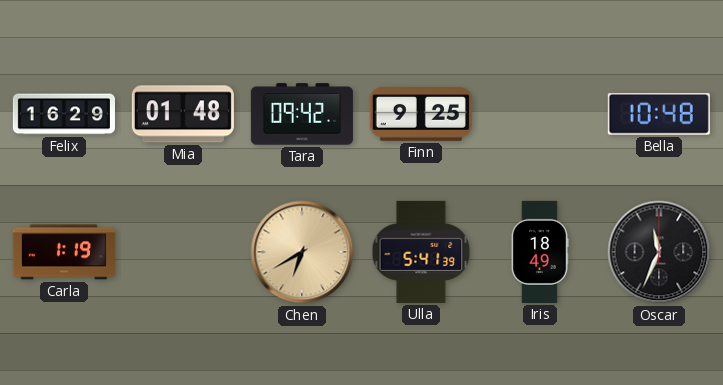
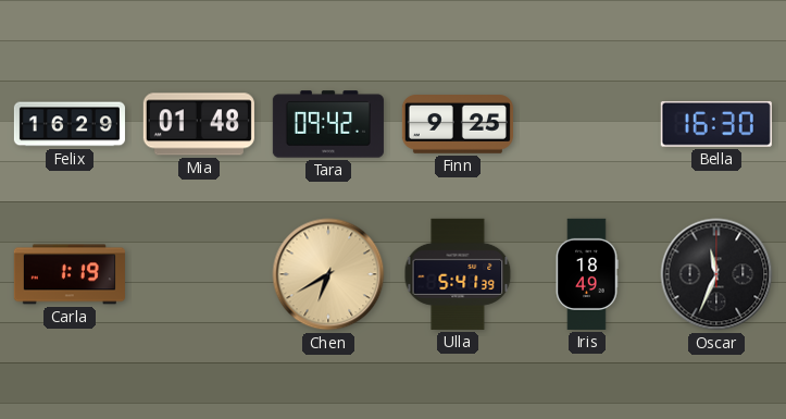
Bella: 10:48 -> 16:30
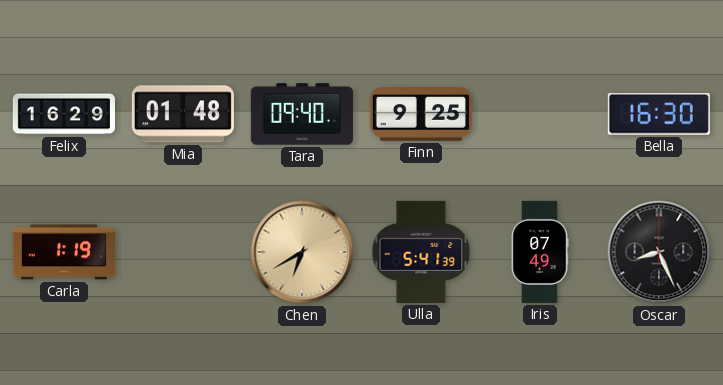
Tara: 09:42 -> 09:40
Iris: 18:49 -> 07:49
Oscar: 11:34 -> 8:26
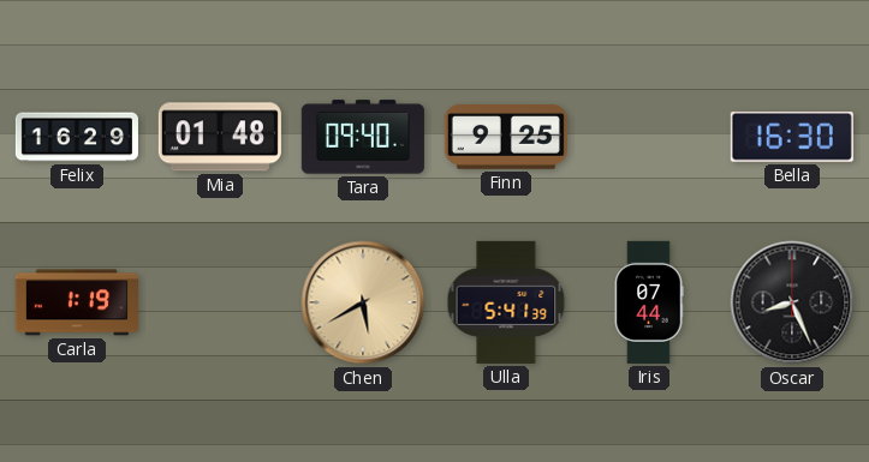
Chen: 6:40 -> 5:40
Iris: 07:49 -> 07:44
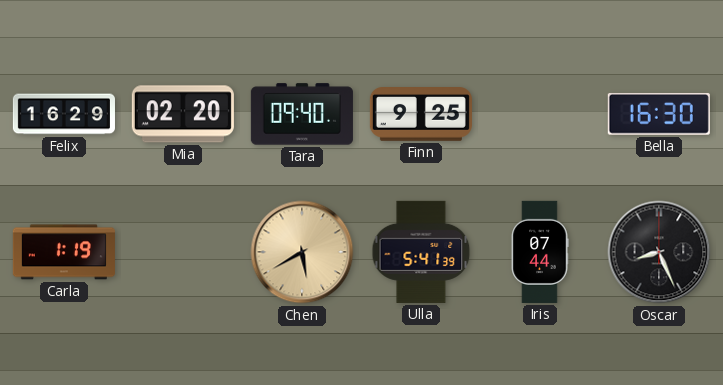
Mia: 01:48 -> 02:20
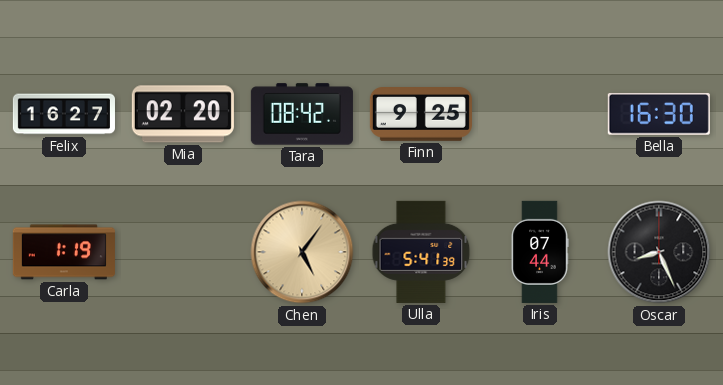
Felix: 16:29 -> 16:27
Tara: 09:40 -> 08:42
Chen: 5:40 -> 5:06
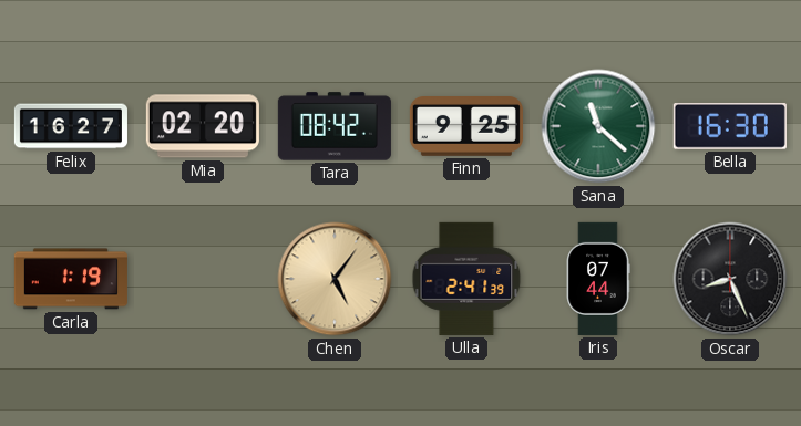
Sana: none -> 11:22
Ulla: 5:41 -> 2:41
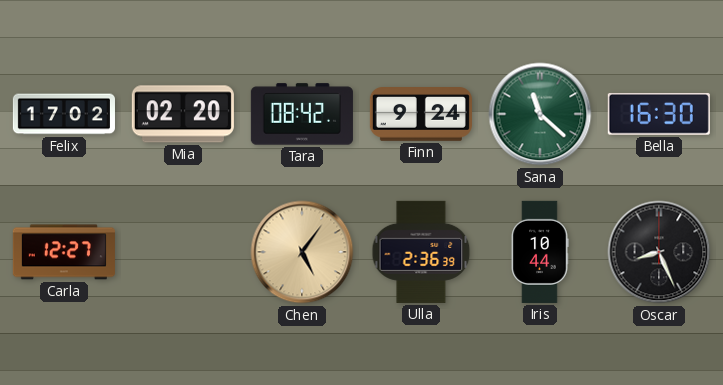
Felix: 16:27 -> 17:02
Finn: 9:25 -> 9:24
Carla: 1:19 -> 12:27
Ulla: 2:41 -> 2:36
Iris: 07:44 -> 10:44
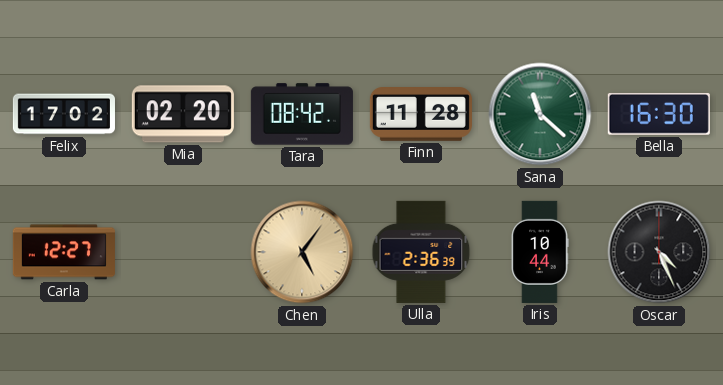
Finn: 9:24 -> 11:28
Oscar: 8:26 -> 4:26
